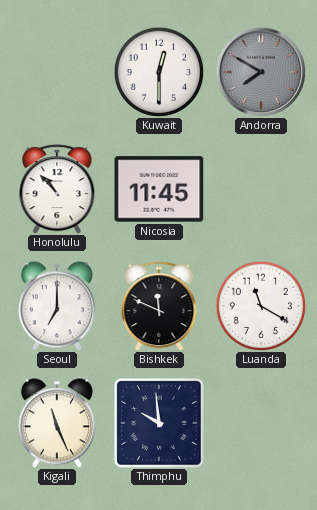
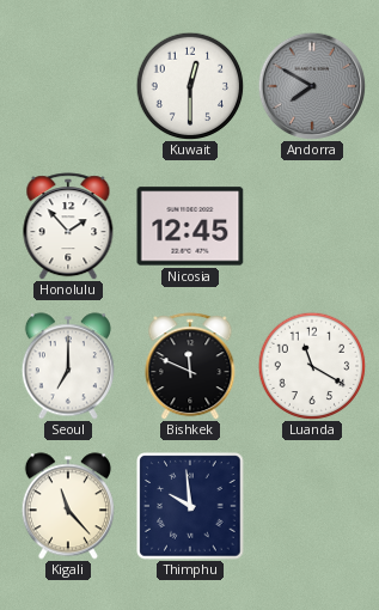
Honolulu: 10:53 -> 1:53
Nicosia: 11:45 -> 12:45
Kigali: 11:26 -> 11:23
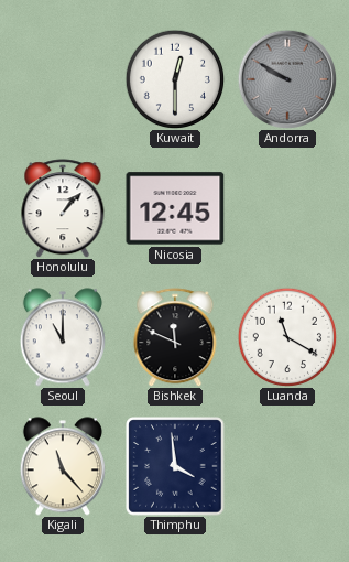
Andorra: 7:50 -> 9:50
Honolulu: 1:53 -> 1:07
Seoul: 7:00 -> 11:00
Thimphu: 9:59 -> 3:59
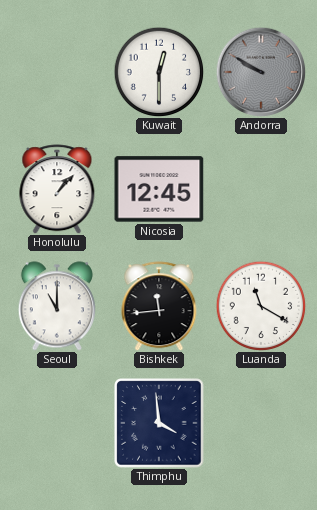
Bishkek: 11:49 -> 11:44
Kigali: 11:23 -> none
